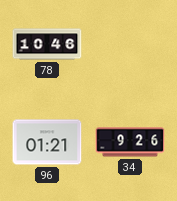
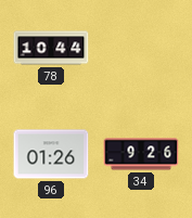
78: 10:46 -> 10:44
96: 01:21 -> 01:26
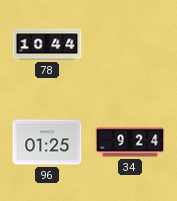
96: 01:26 -> 01:25
34: 9:26 -> 9:24
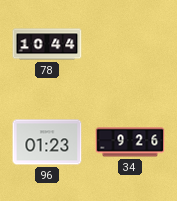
96: 01:25 -> 01:23
34: 9:24 -> 9:26
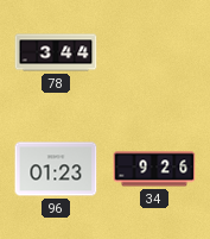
78: 10:44 -> 3:44
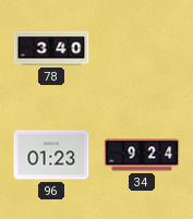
78: 3:44 -> 3:40
34: 9:26 -> 9:24
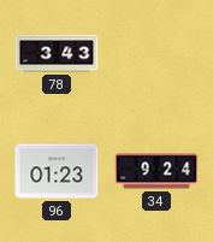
78: 3:40 -> 3:43
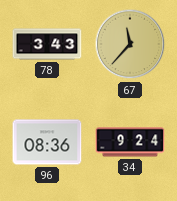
67: none -> 11:37
96: 01:23 -> 08:36
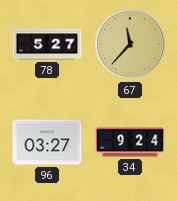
78: 3:43 -> 5:27
96: 08:36 -> 03:27
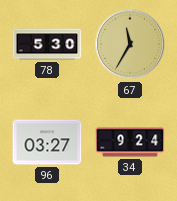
78: 5:27 -> 5:30
67: 11:37 -> 11:35
